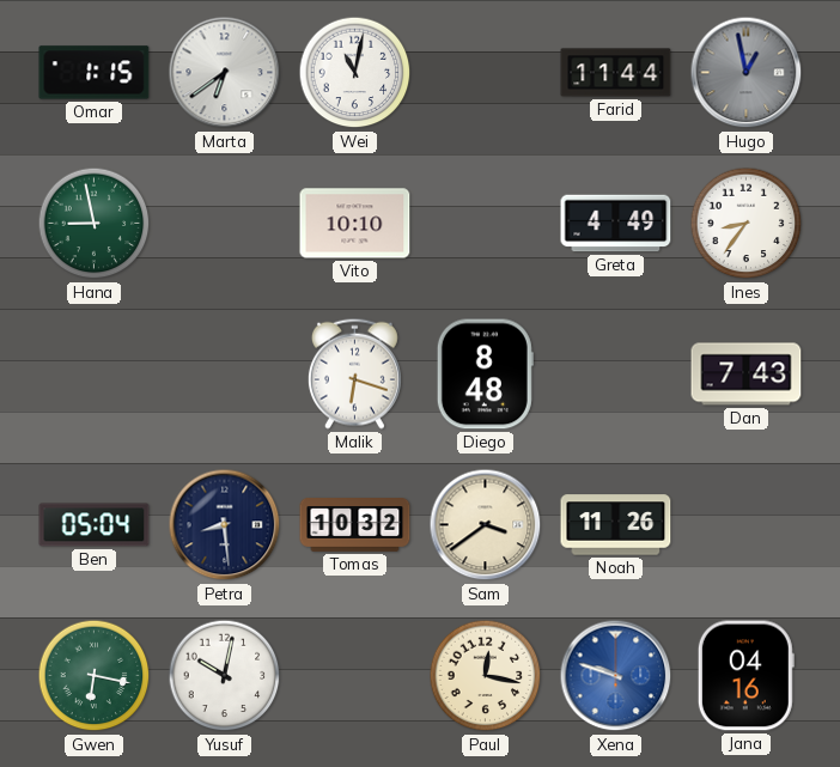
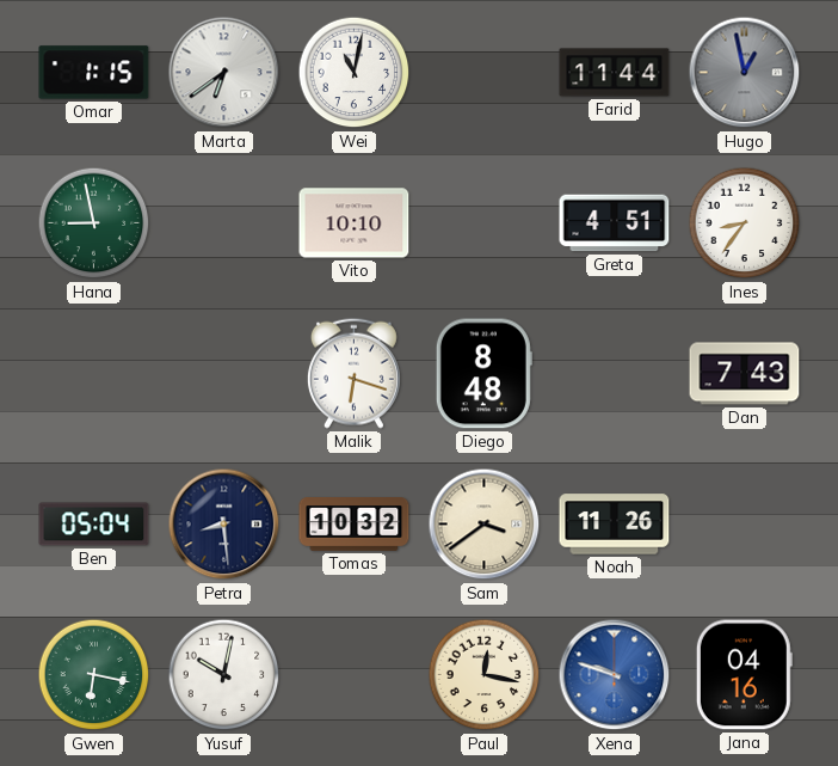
Greta: 4:49 -> 4:51
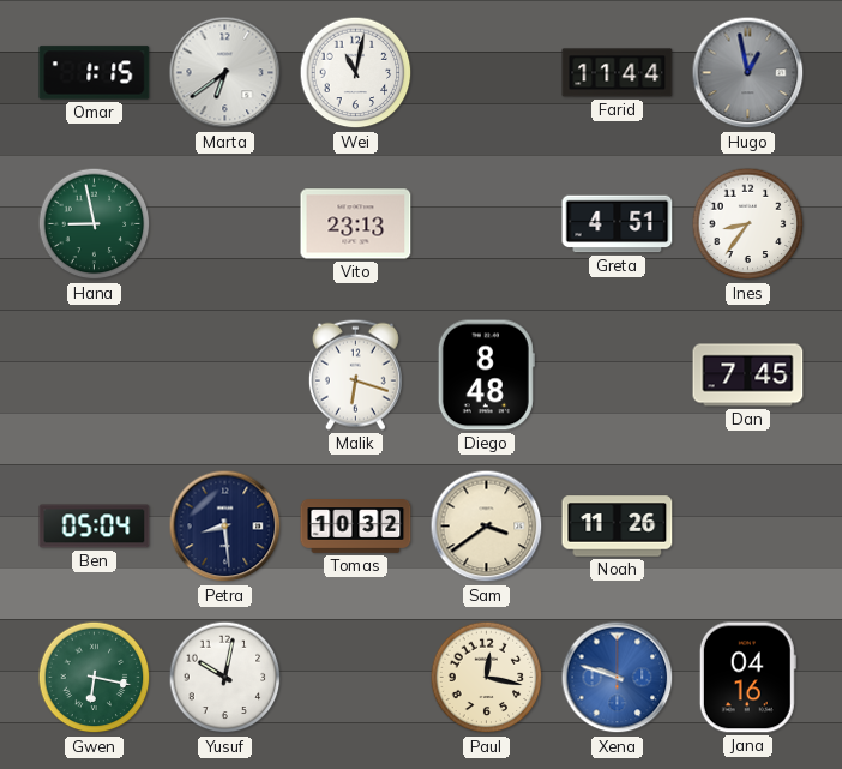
Vito: 10:10 -> 23:13
Dan: 7:43 -> 7:45
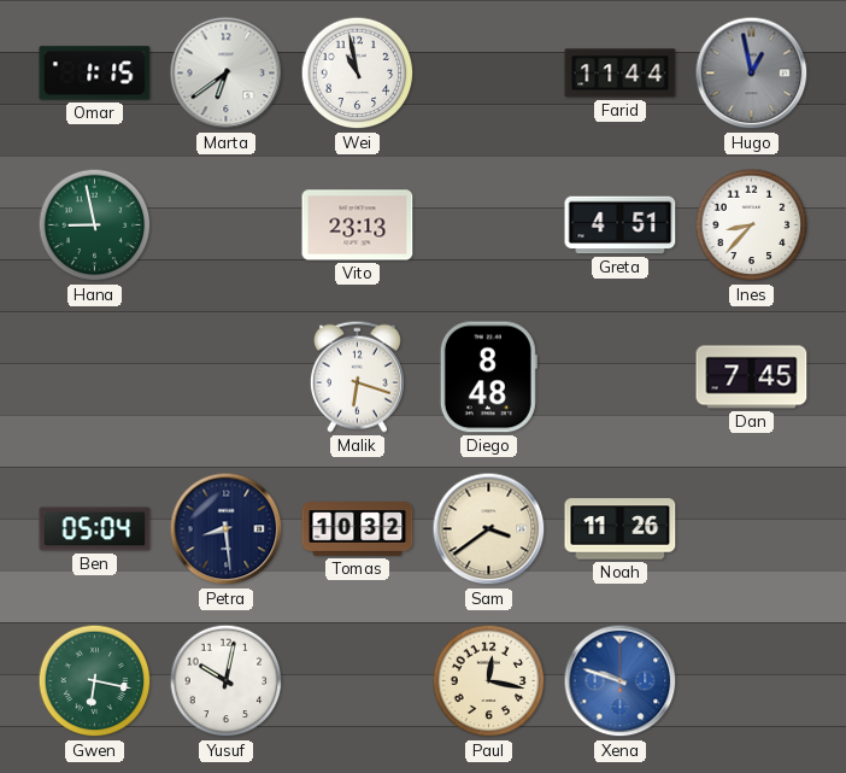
Wei: 11:02 -> 10:58
Ines: 8:36 -> 8:37
Jana: 04:16 -> none
